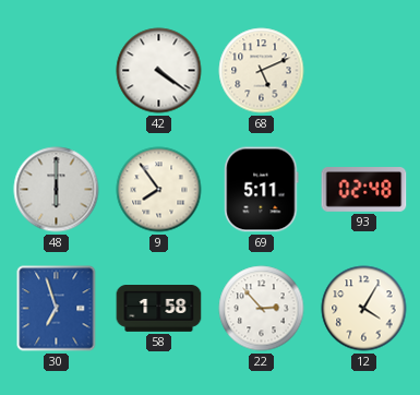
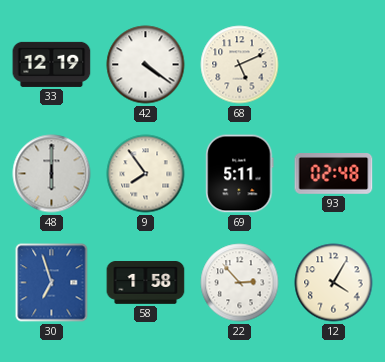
33: none -> 12:19
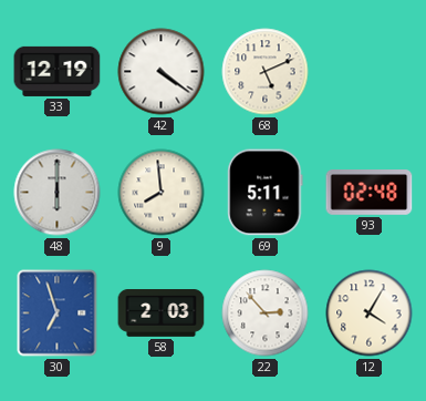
9: 7:54 -> 7:59
58: 1:58 -> 2:03
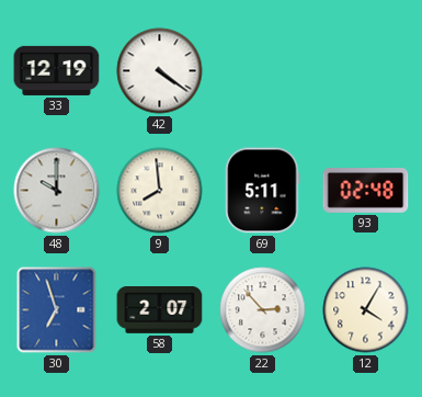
68: 5:11 -> none
48: 6:00 -> 10:00
58: 2:03 -> 2:07
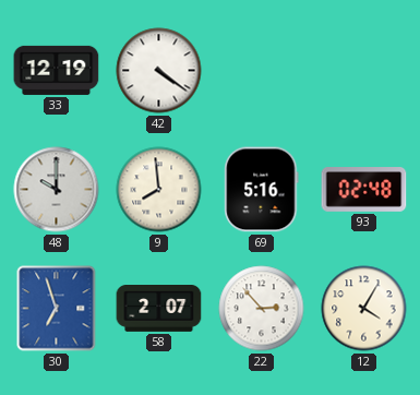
69: 5:11 -> 5:16
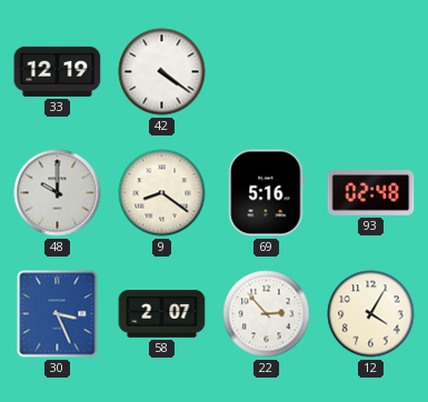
9: 7:59 -> 8:21
30: 6:57 -> 3:26
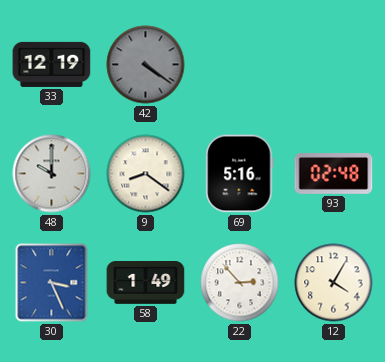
42 dial: white -> grey
58: 2:07 -> 1:49
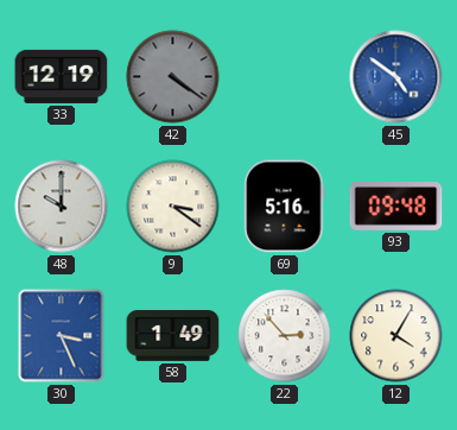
45: none -> 4:51
9: 8:21 -> 3:21
93: 02:48 -> 09:48
